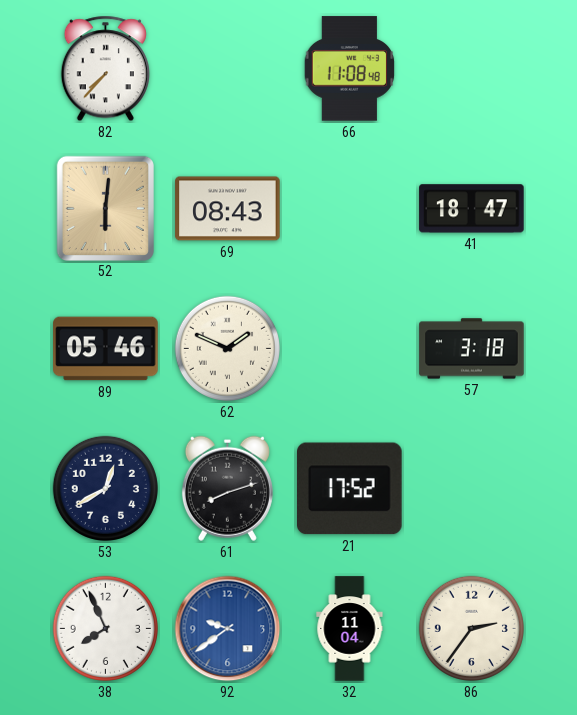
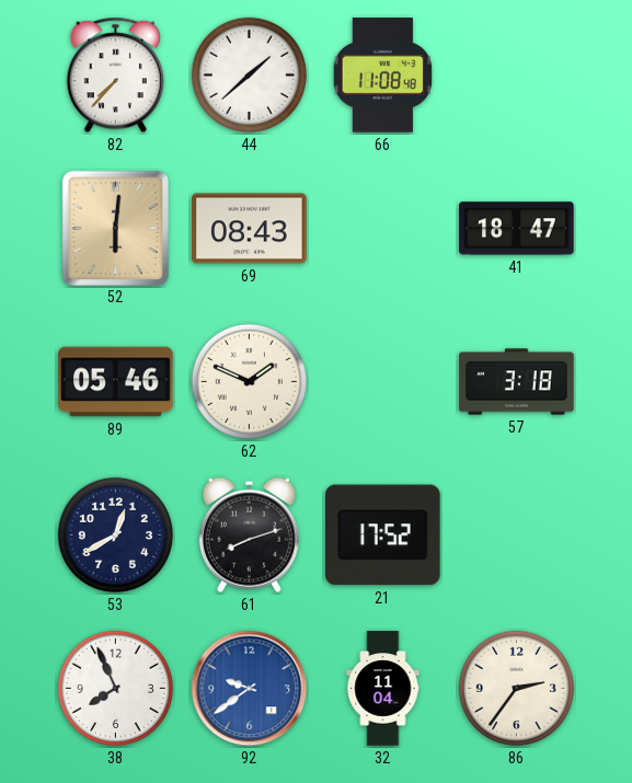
44: none -> 1:38
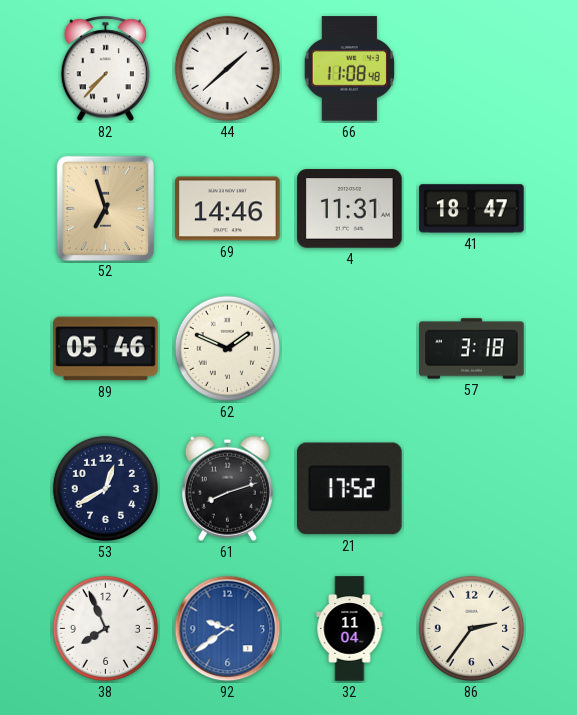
52: 6:01 -> 6:57
69: 08:43 -> 14:46
4: none -> 11:31
